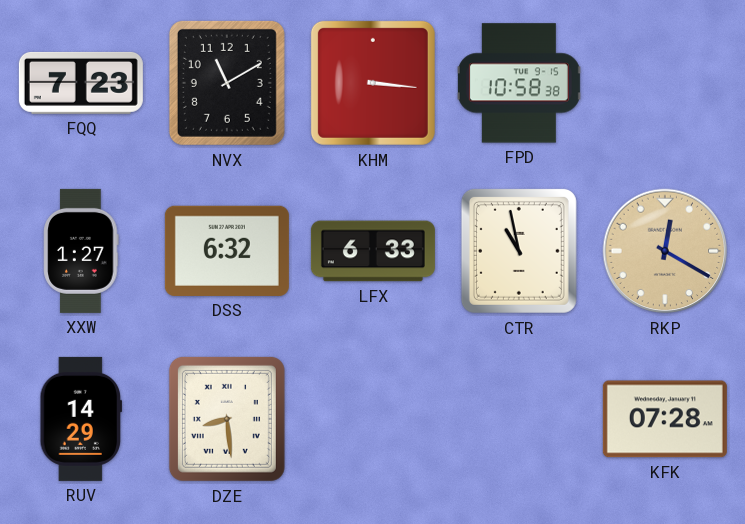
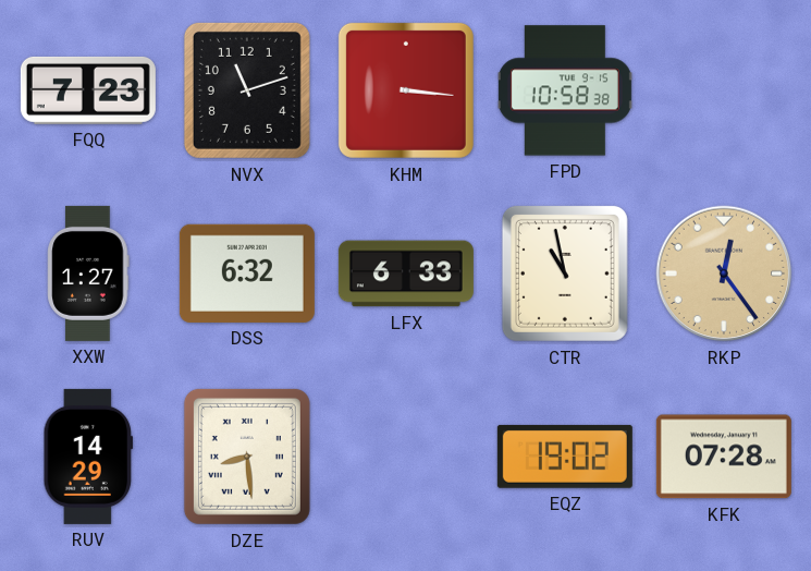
NVX: 11:10 -> 11:12
RKP: 12:20 -> 12:24
EQZ: none -> 19:02
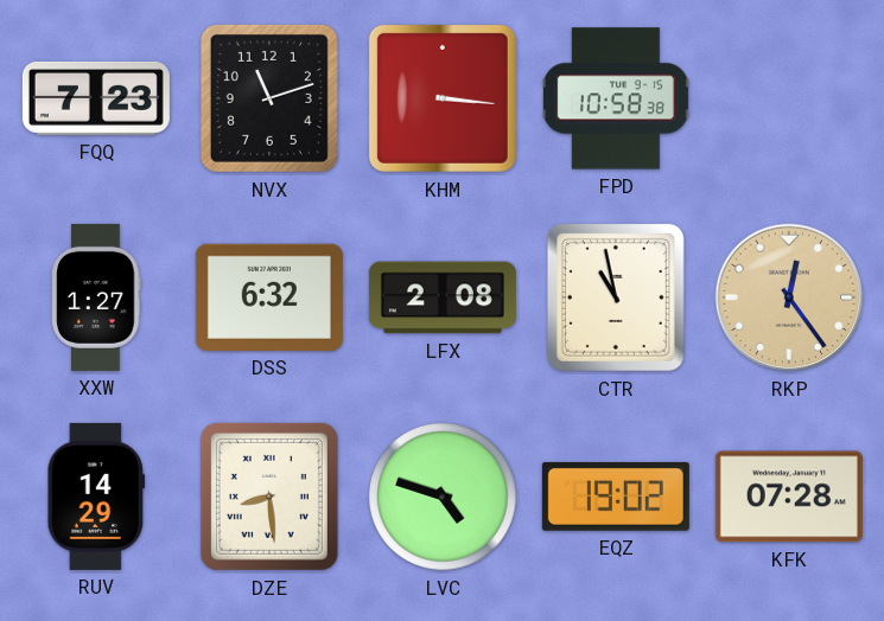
LFX: 6:33 -> 2:08
LVC: none -> 4:48
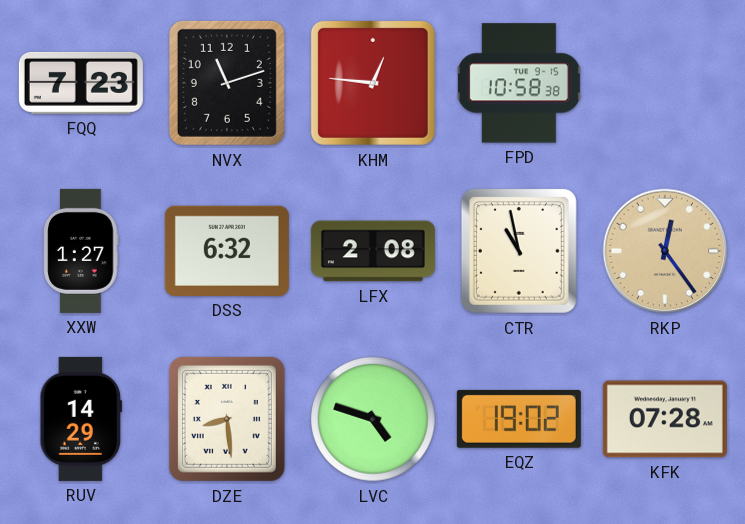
KHM: 3:16 -> 12:46
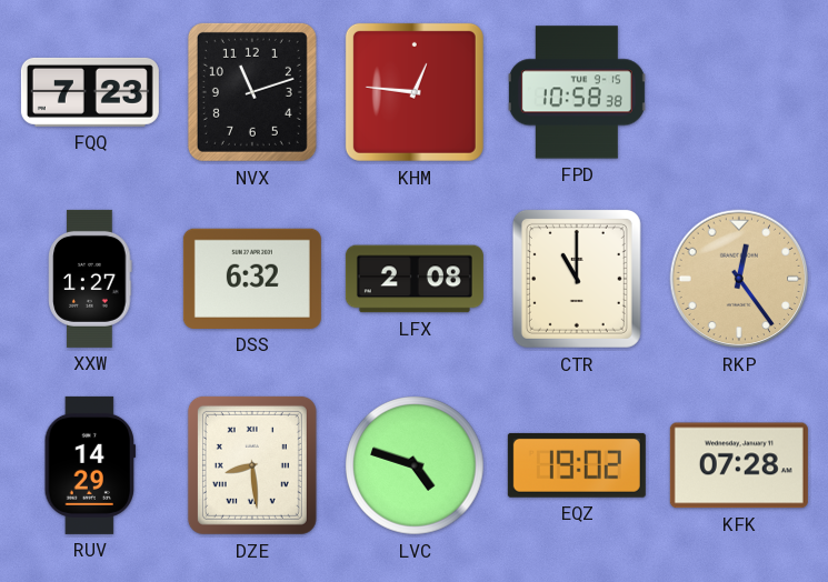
CTR: 10:58 -> 11:00
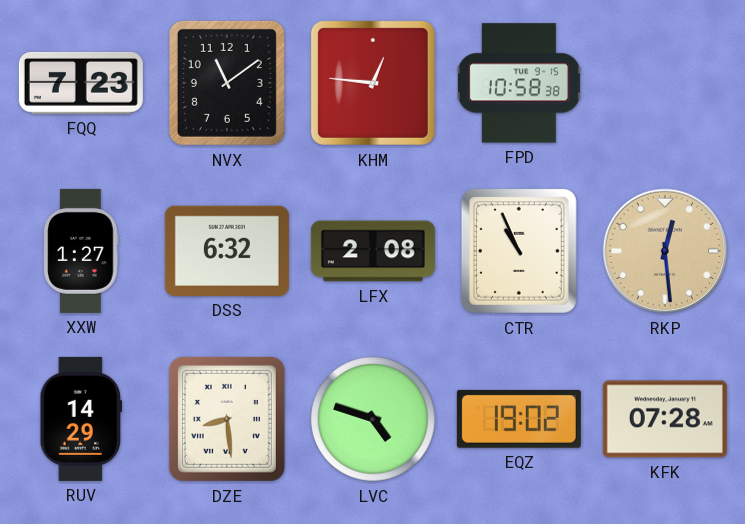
NVX: 11:12 -> 11:09
CTR: 11:00 -> 10:56
RKP: 12:24 -> 12:29
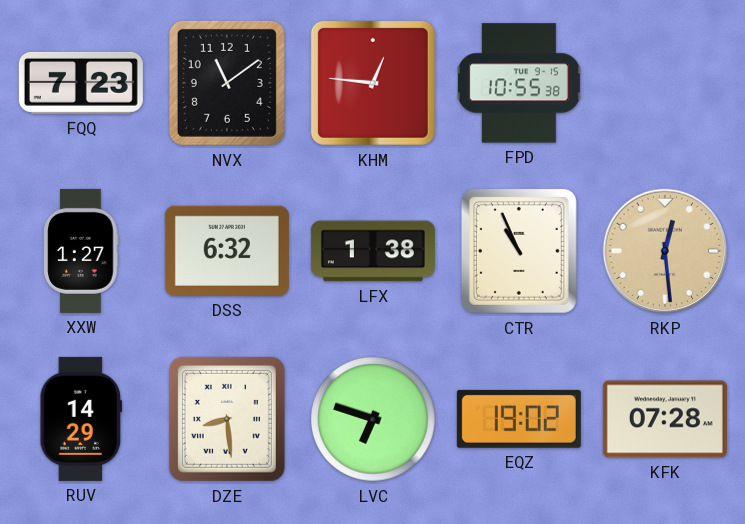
FPD: 10:58 -> 10:55
LFX: 2:08 -> 1:38
LVC: 4:48 -> 6:48
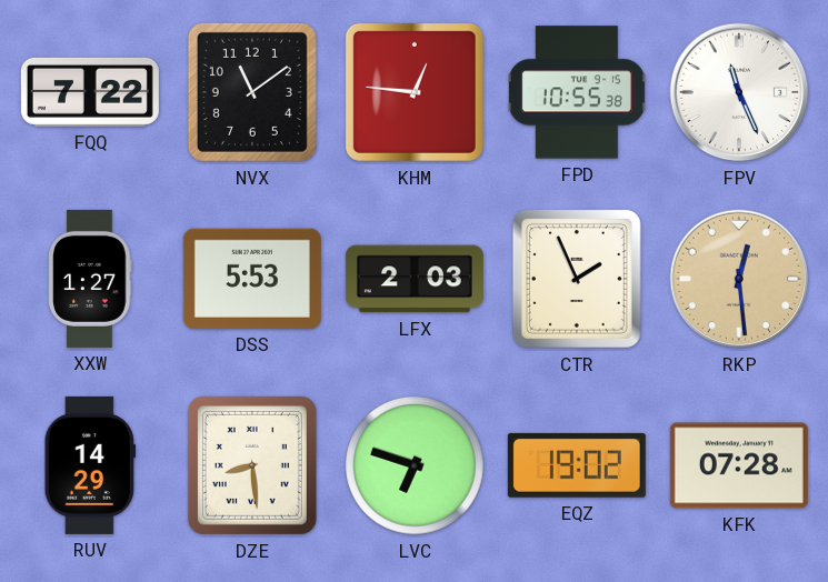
FQQ: 7:23 -> 7:22
FPV: none -> 11:26
DSS: 6:32 -> 5:53
LFX: 1:38 -> 2:03
CTR: 10:56 -> 1:56
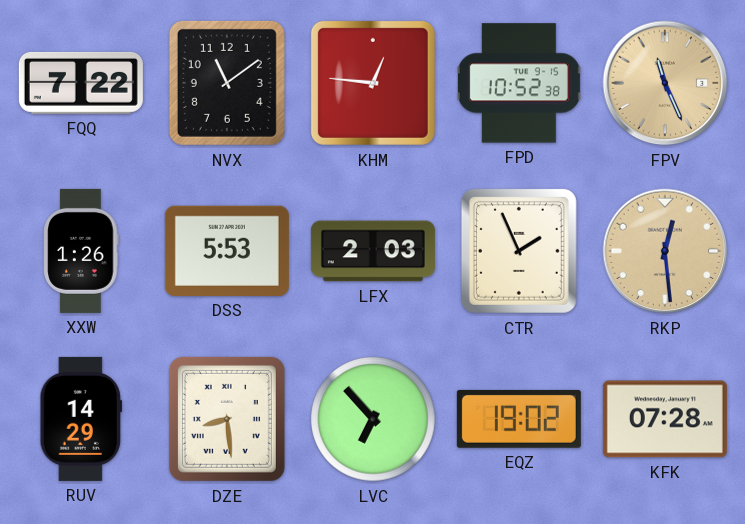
FPD: 10:55 -> 10:52
FPV dial: white -> champagne
XXW: 1:27 -> 1:26
LVC: 6:48 -> 6:53
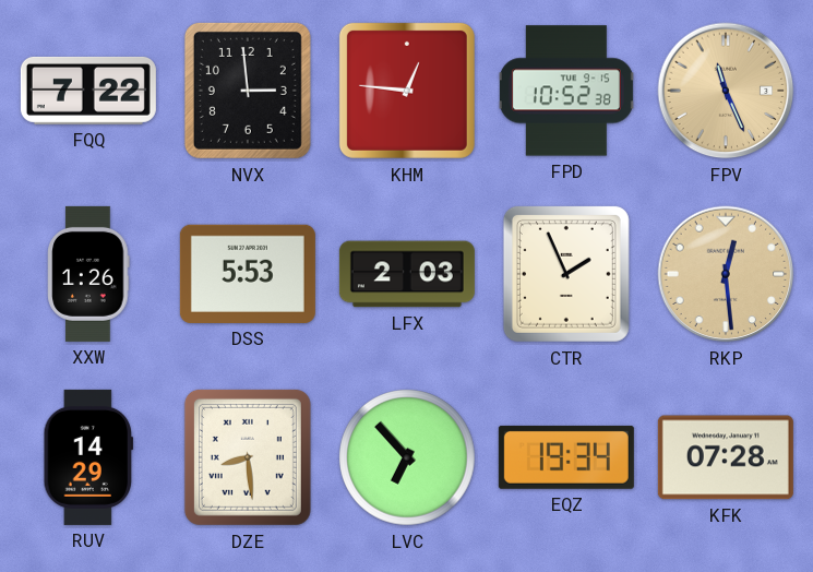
NVX: 11:09 -> 2:59
EQZ: 19:02 -> 19:34
